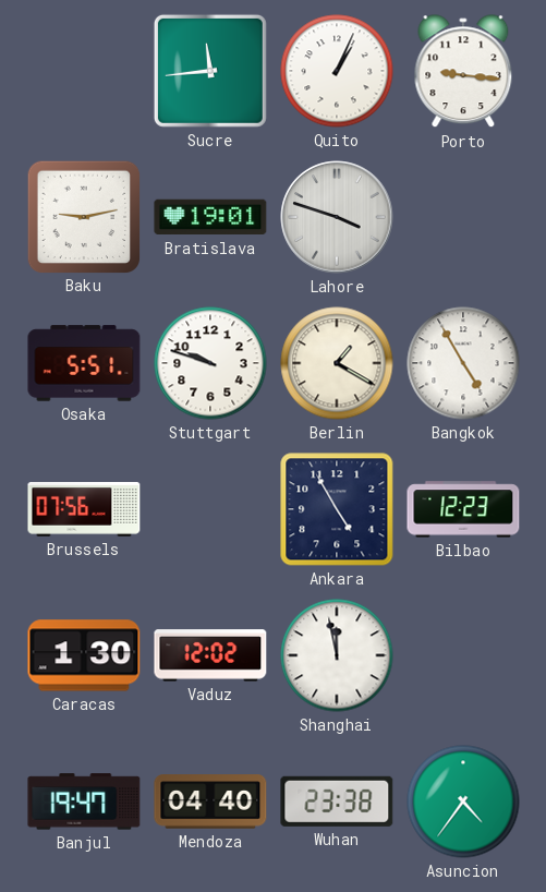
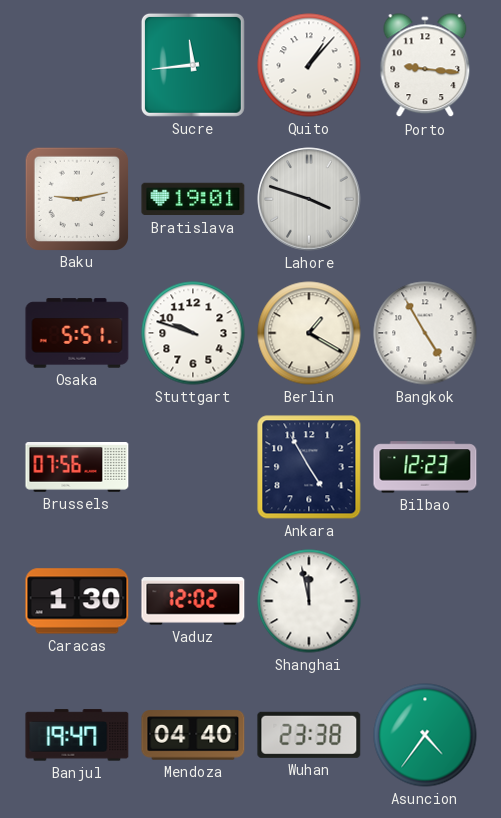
Quito: 1:04 -> 1:07
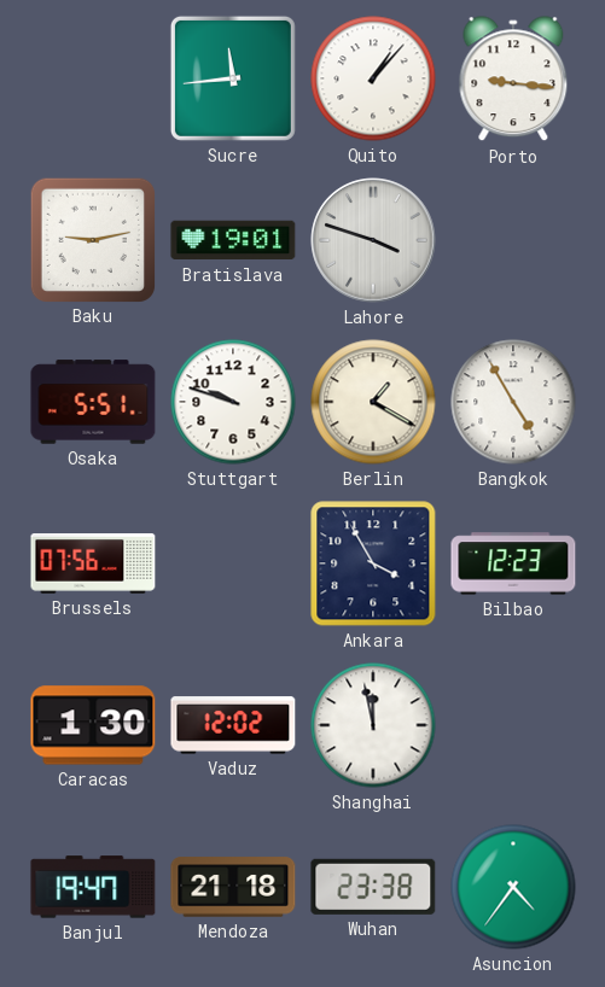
Ankara: 4:55 -> 3:55
Mendoza: 04:40 -> 21:18
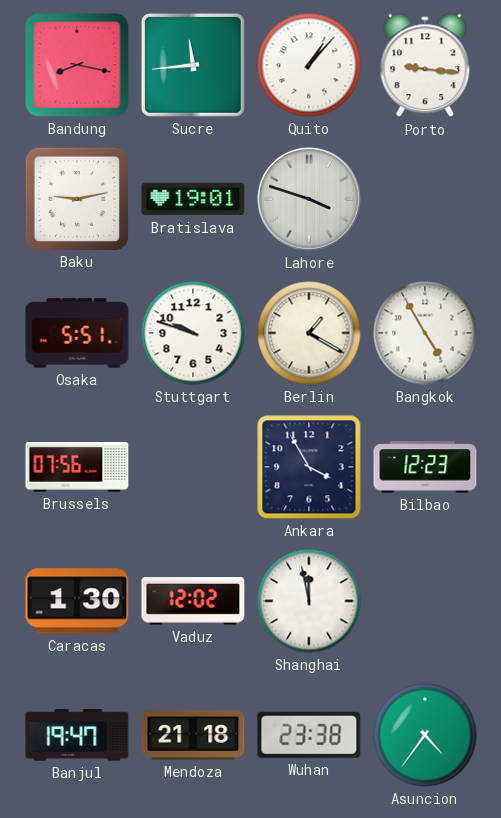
Bandung: none -> 8:17
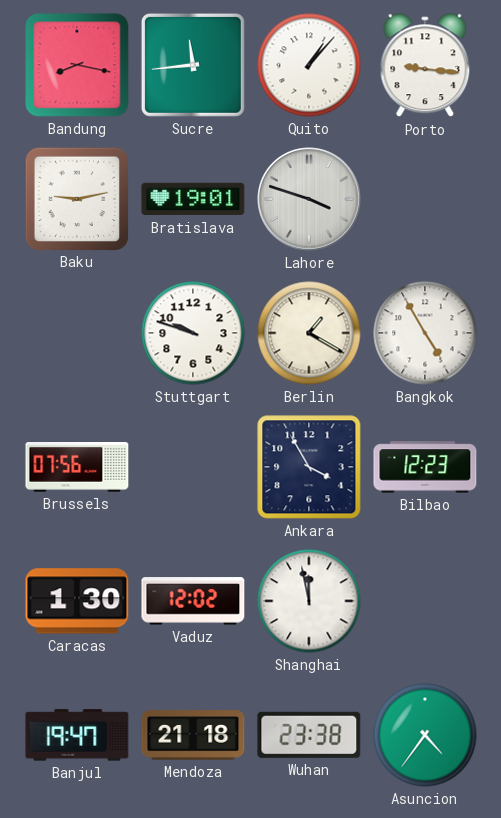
Osaka: 5:51 -> none
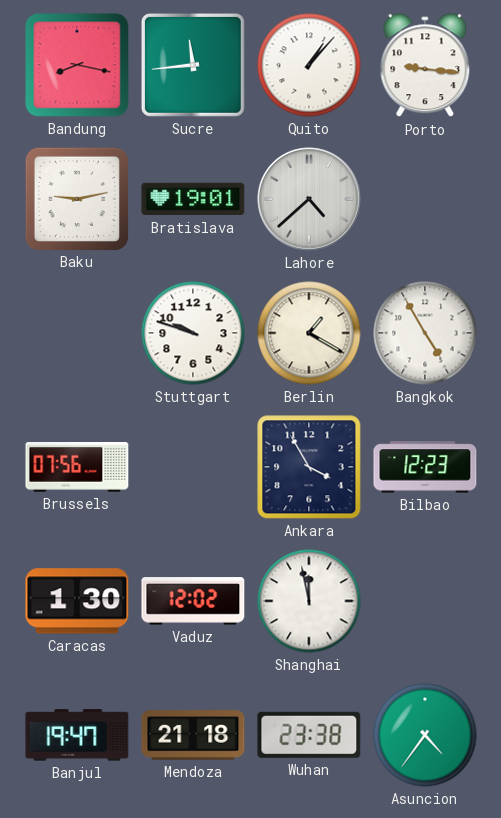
Lahore: 3:48 -> 4:38
